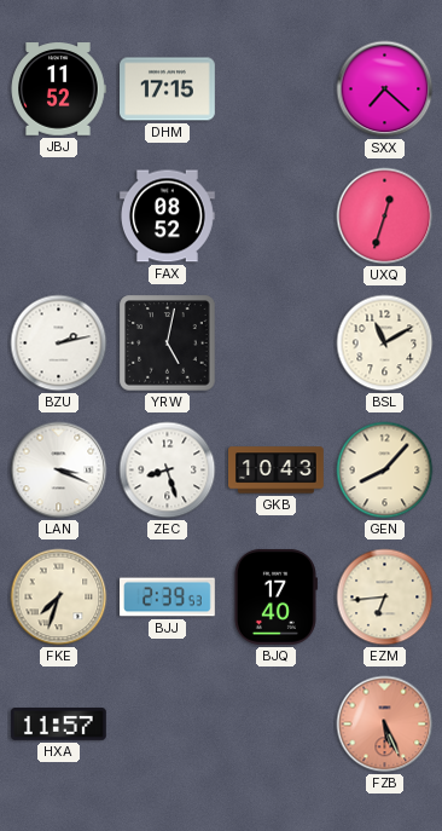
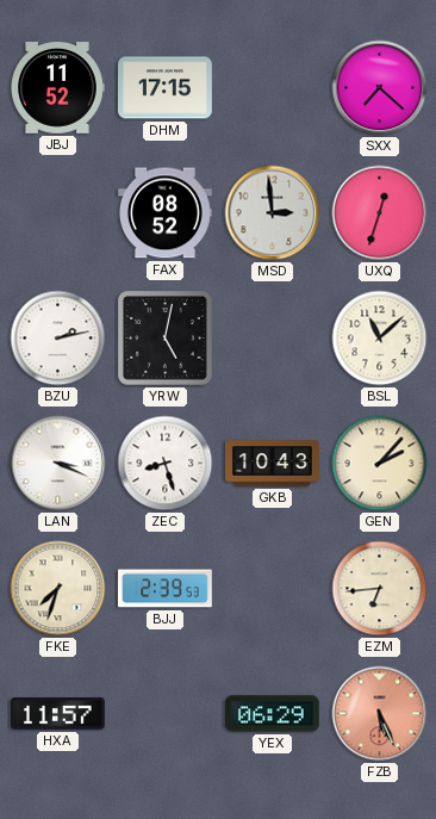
MSD: none -> 2:59
BSL: 11:10 -> 11:08
GEN: 8:07 -> 2:07
BJQ: 17:40 -> none
YEX: none -> 06:29
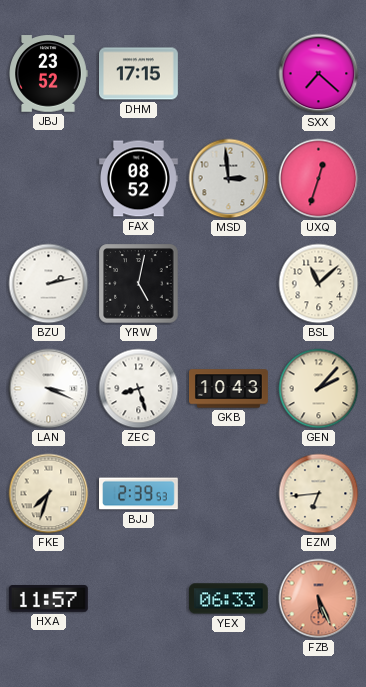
JBJ: 11:52 -> 23:52
YEX: 06:29 -> 06:33
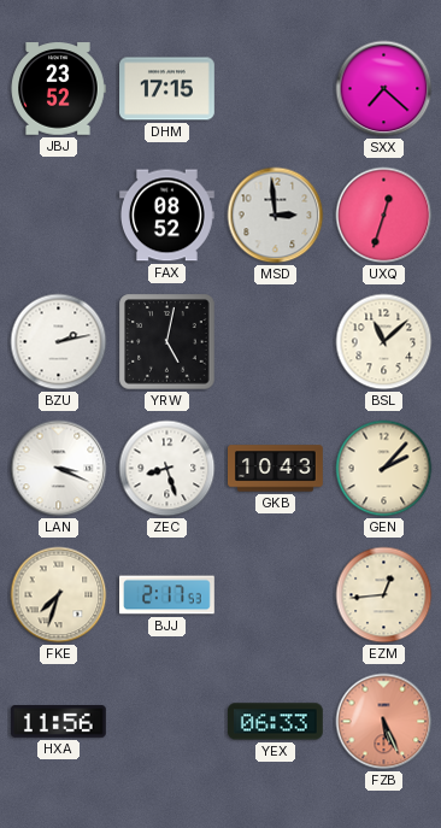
BJJ: 2:39 -> 2:17
EZM: 6:44 -> 12:44
HXA: 11:57 -> 11:56
